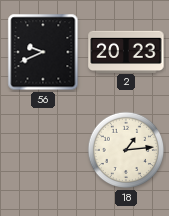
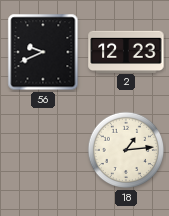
2: 20:23 -> 12:23
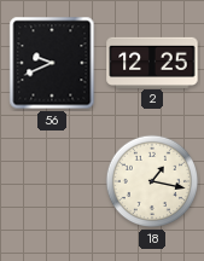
2: 12:23 -> 12:25
18: 1:14 -> 1:17
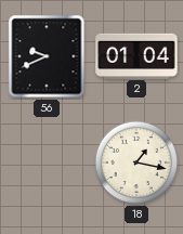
2: 12:25 -> 01:04
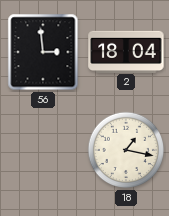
56: 9:41 -> 2:59
2: 01:04 -> 18:04
